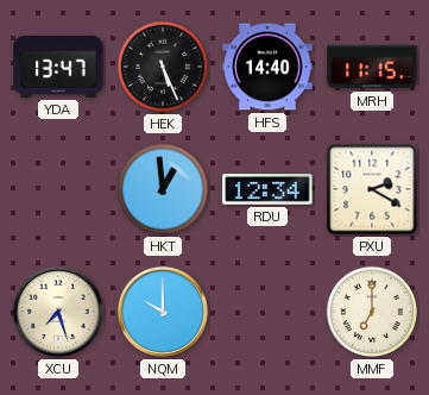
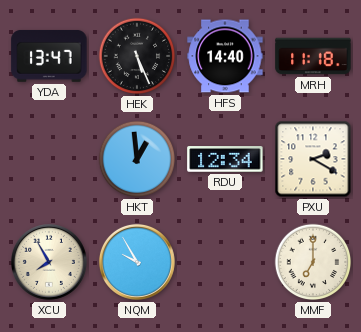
MRH: 11:15 -> 11:18
XCU: 7:27 -> 7:55
NQM: 10:00 -> 9:55
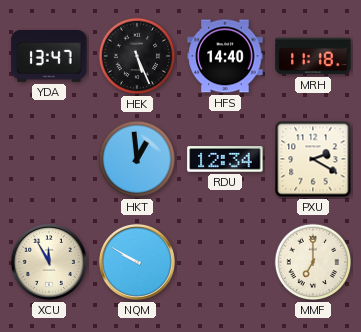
XCU: 7:55 -> 11:55
NQM: 9:55 -> 9:50
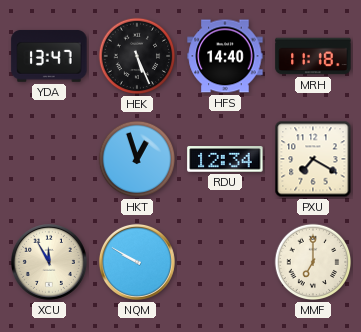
HKT: 12:59 -> 12:57
PXU: 2:20 -> 7:20
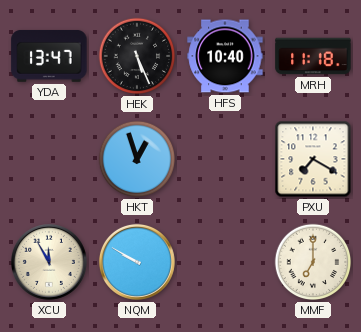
HFS: 14:40 -> 10:40
RDU: 12:34 -> none
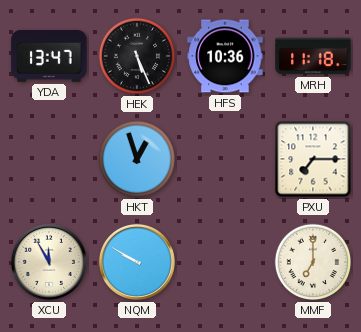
HFS: 10:40 -> 10:36
PXU: 7:20 -> 7:15
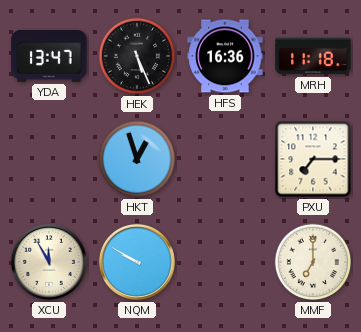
HFS: 10:36 -> 16:36
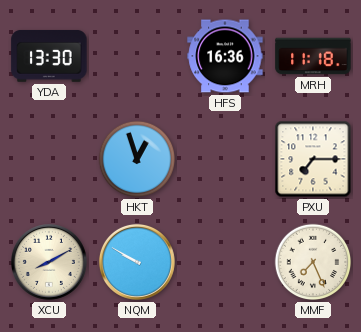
YDA: 13:47 -> 13:30
HEK: 5:26 -> none
XCU: 11:55 -> 8:10
MMF: 7:00 -> 7:26
